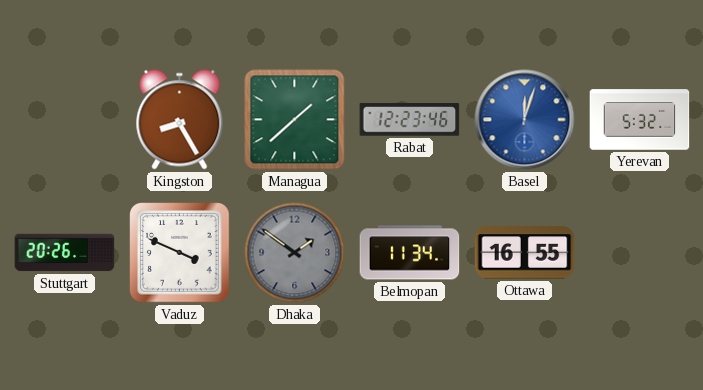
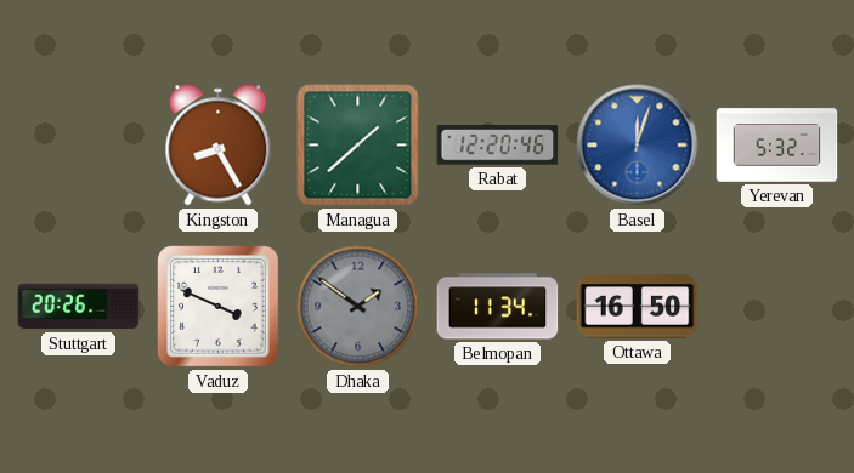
Rabat: 12:23 -> 12:20
Ottawa: 16:55 -> 16:50
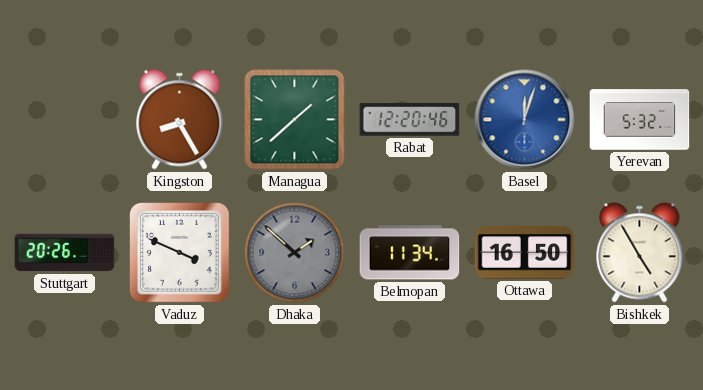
Dhaka: 1:51 -> 1:52
Bishkek: none -> 4:55
